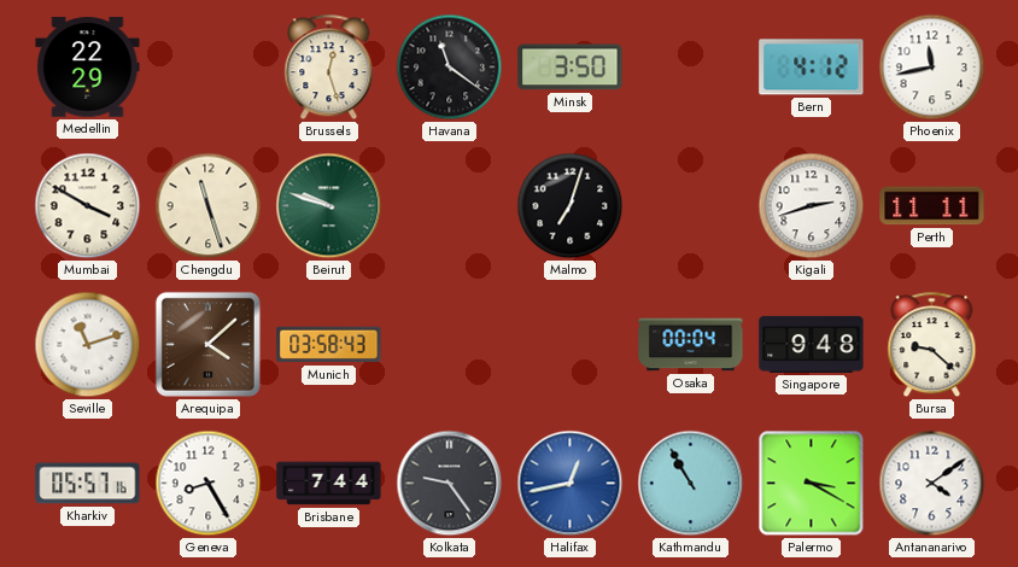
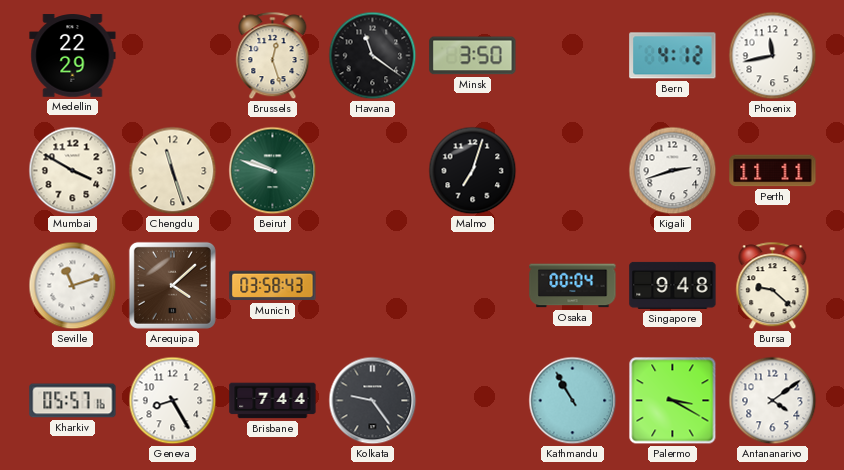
Halifax: 12:43 -> none
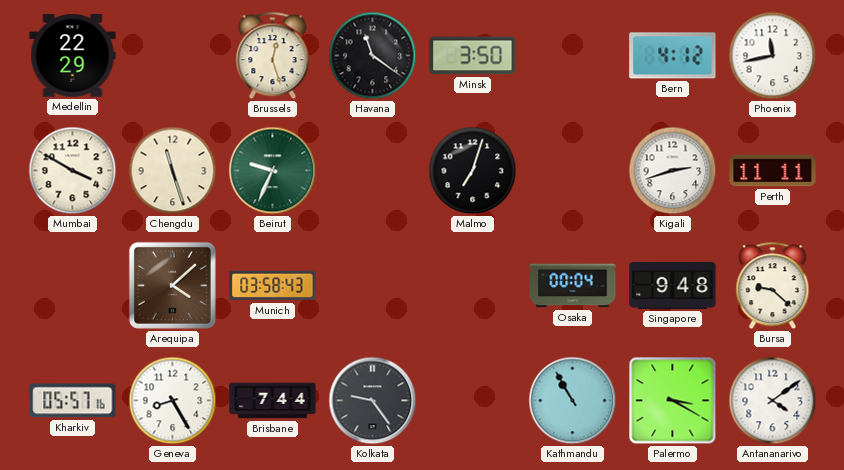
Beirut: 9:48 -> 9:34
Seville: 11:12 -> none
